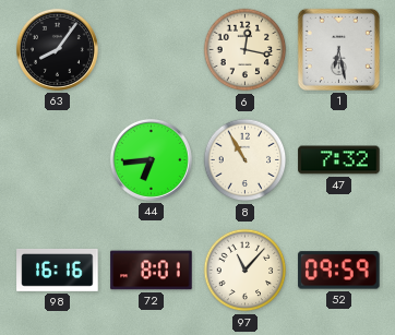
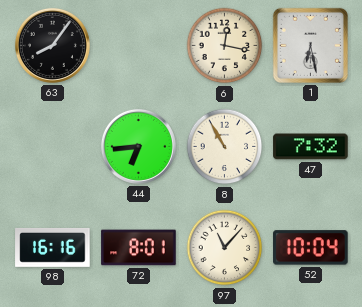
52: 09:59 -> 10:04
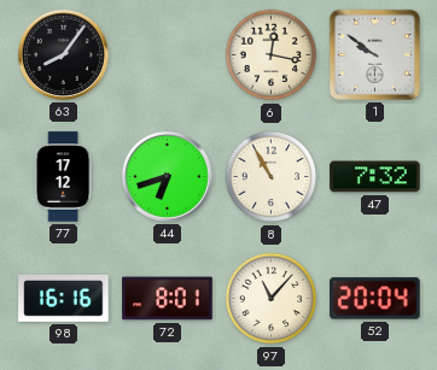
1: 6:28 -> 9:51
77: none -> 17:12
44: 6:44 -> 6:42
52: 10:04 -> 20:04
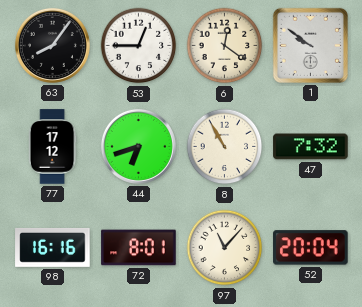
53: none -> 12:45
6: 12:17 -> 12:21
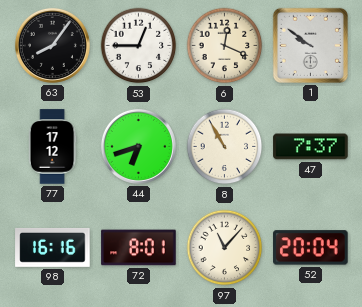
6: 12:21 -> 12:19
47: 7:32 -> 7:37
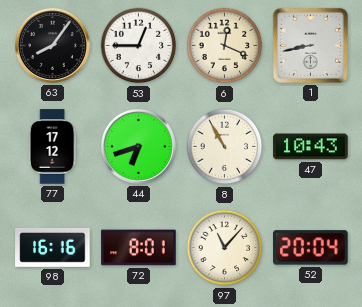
1: 9:51 -> 8:43
47: 7:37 -> 10:43
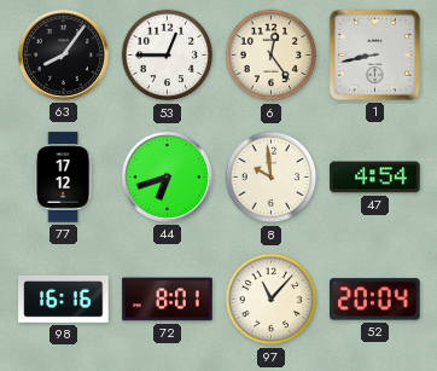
6: 12:19 -> 12:24
8: 10:55 -> 9:59
47: 10:43 -> 4:54
